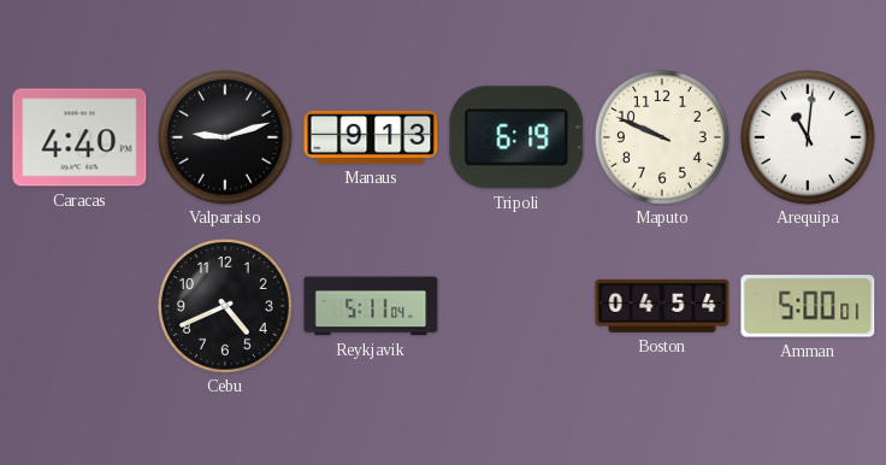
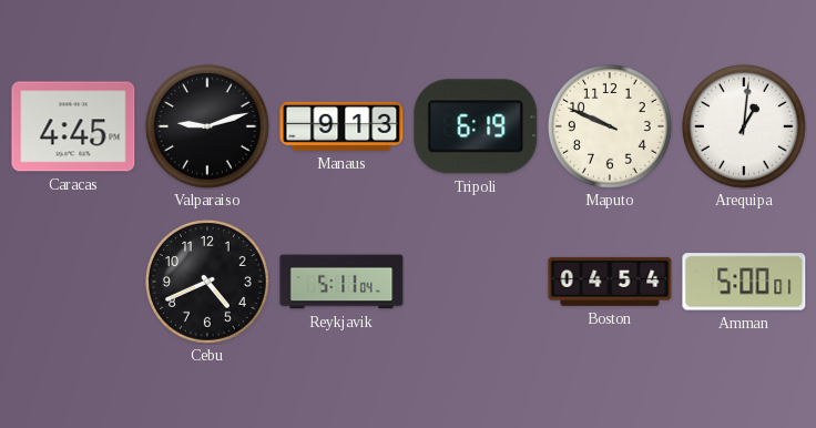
Caracas: 4:40 -> 4:45
Arequipa: 11:01 -> 1:01
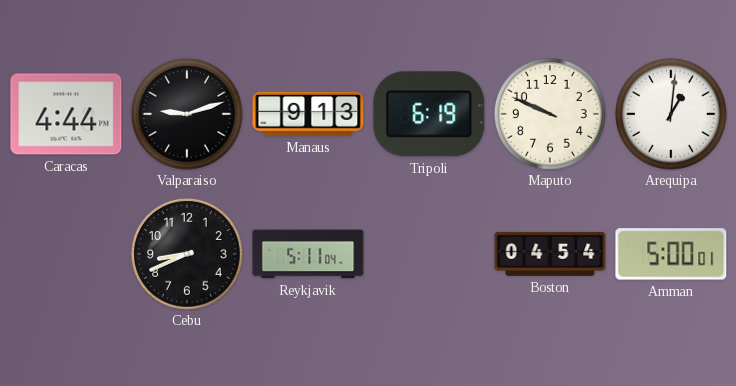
Caracas: 4:45 -> 4:44
Cebu: 4:41 -> 8:41
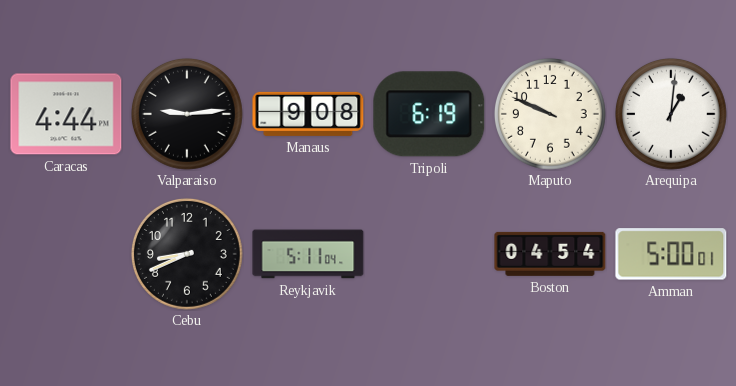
Valparaiso: 9:12 -> 9:14
Manaus: 9:13 -> 9:08
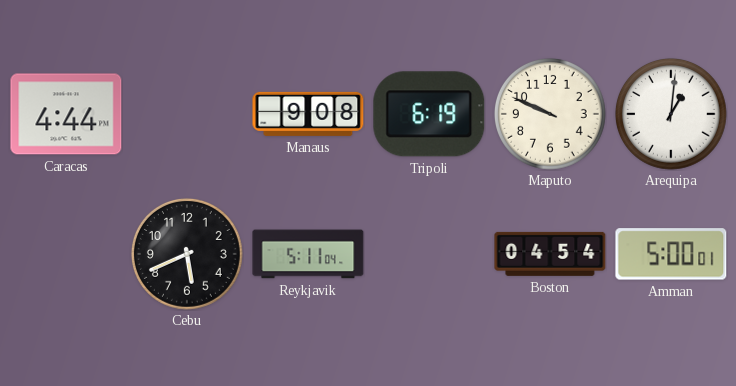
Valparaiso: 9:14 -> none
Cebu: 8:41 -> 5:41
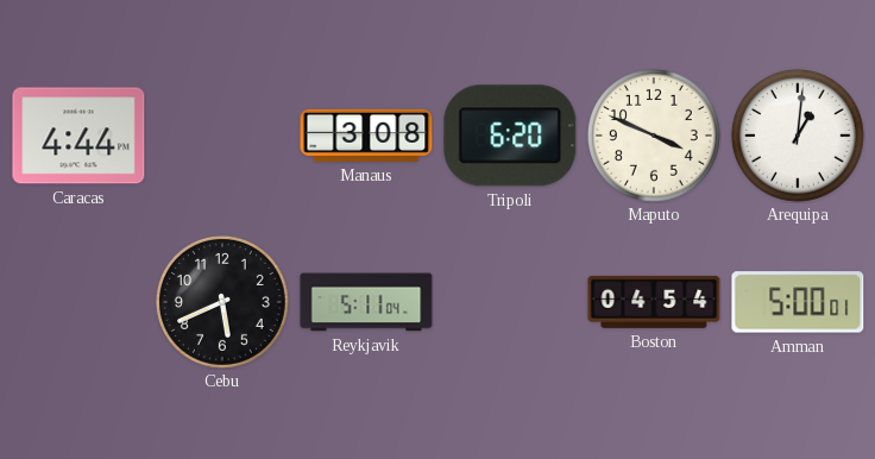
Manaus: 9:08 -> 3:08
Tripoli: 6:19 -> 6:20
Maputo: 9:49 -> 3:49
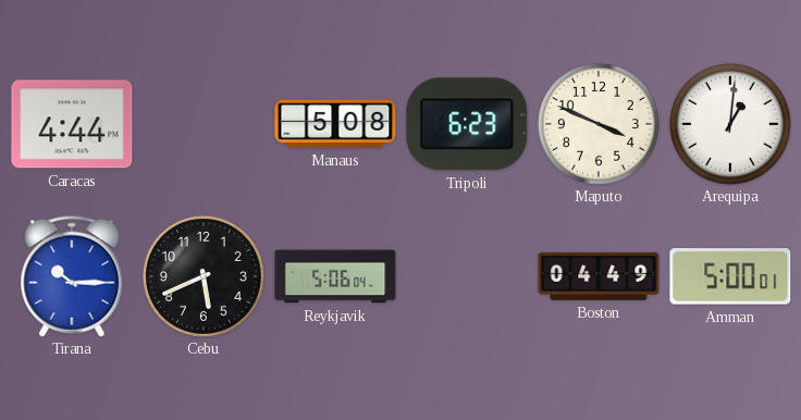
Manaus: 3:08 -> 5:08
Tripoli: 6:20 -> 6:23
Tirana: none -> 10:15
Reykjavik: 5:11 -> 5:06
Boston: 04:54 -> 04:49
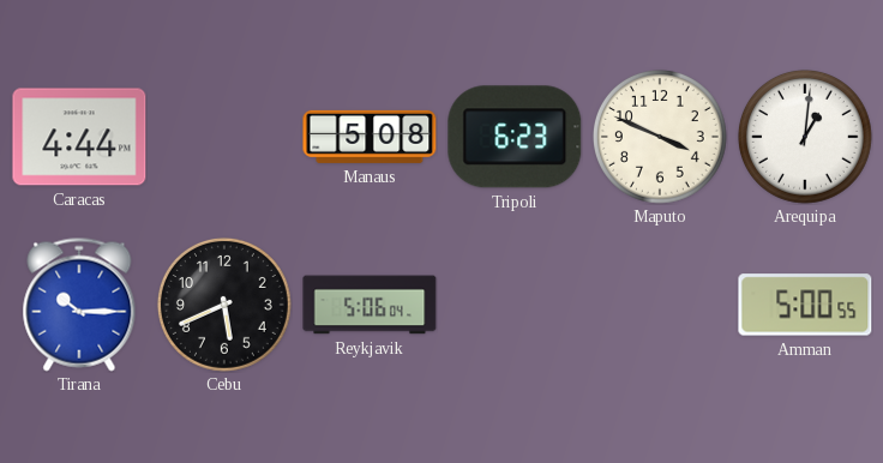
Boston: 04:49 -> none
Amman: 5:00:01 -> 5:00:55
